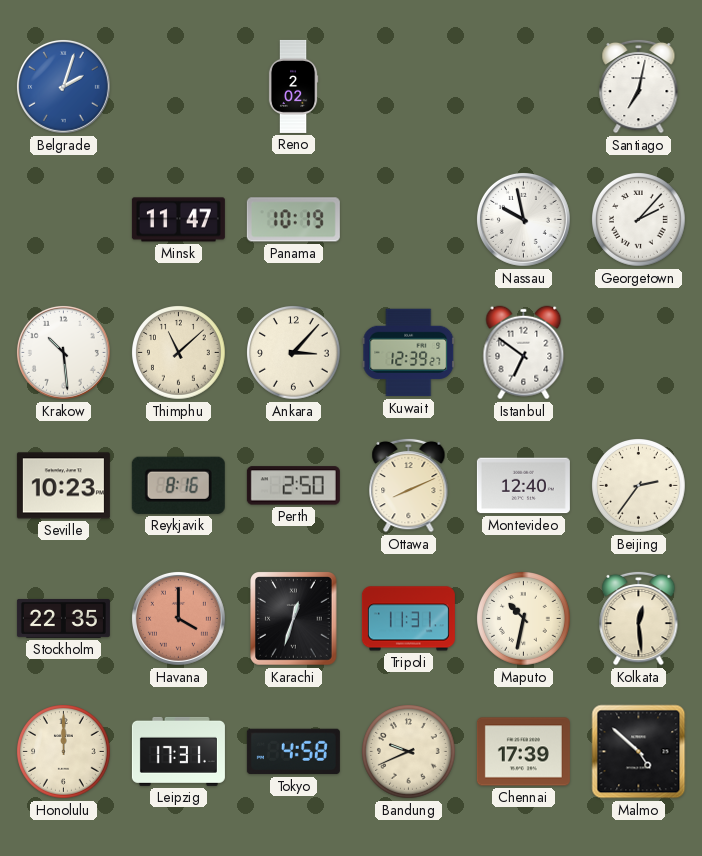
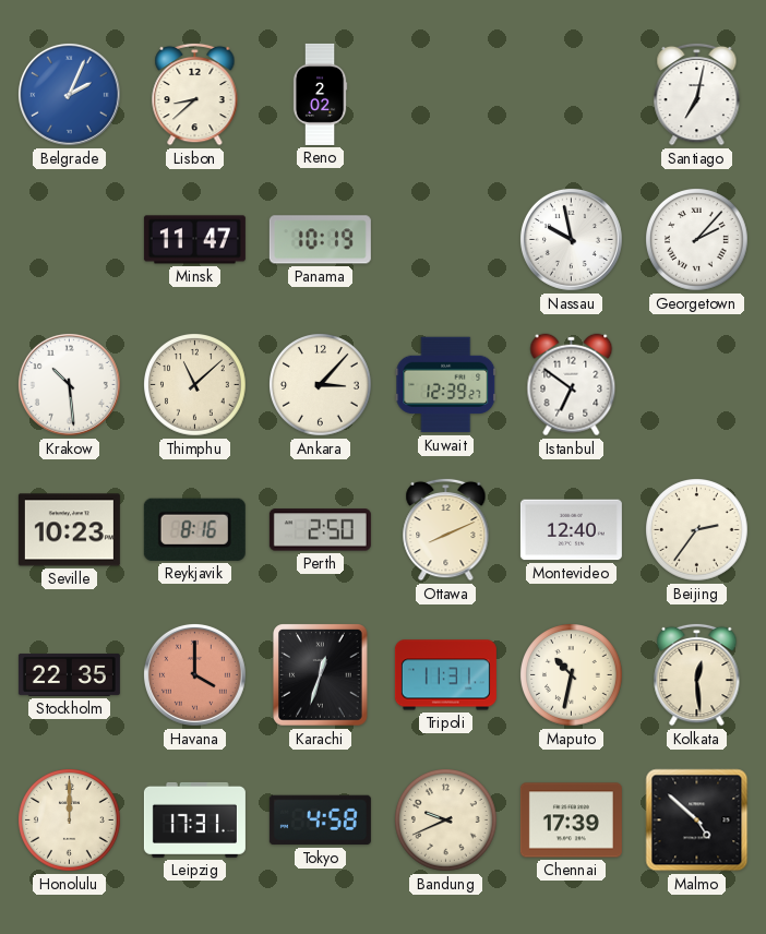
Belgrade: 2:03 -> 2:04
Lisbon: none -> 8:38
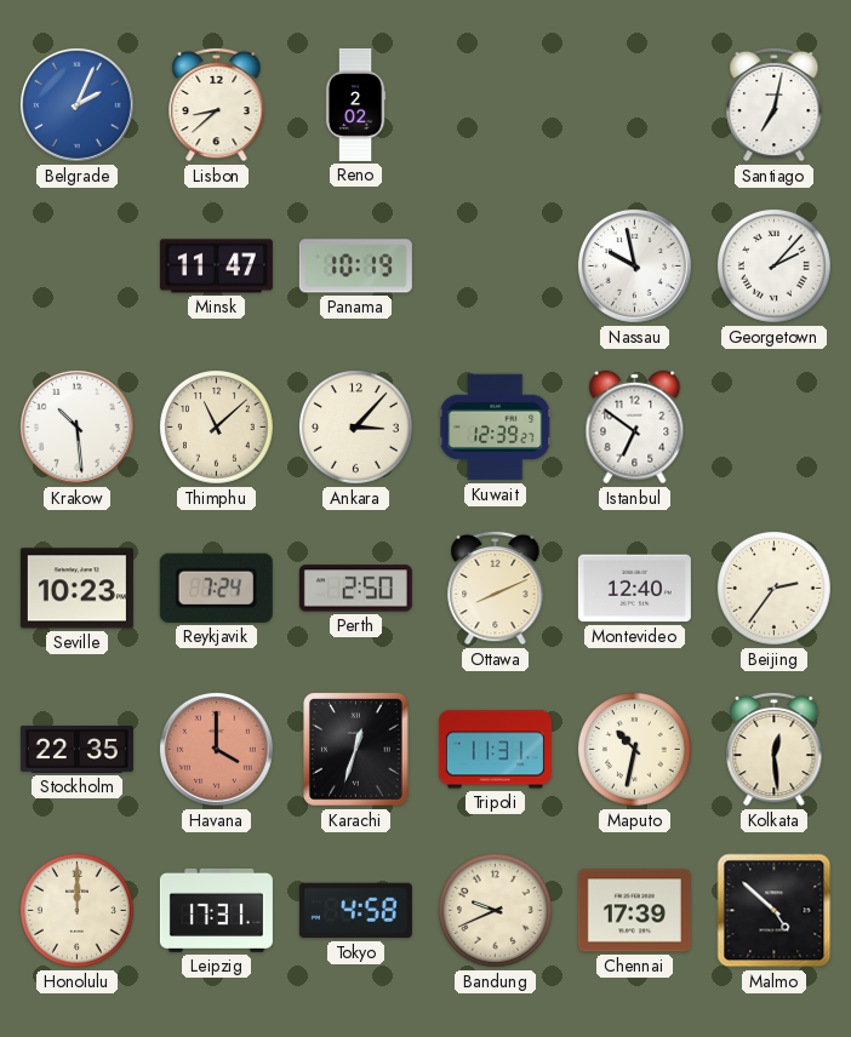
Reykjavik: 8:16 -> 7:24
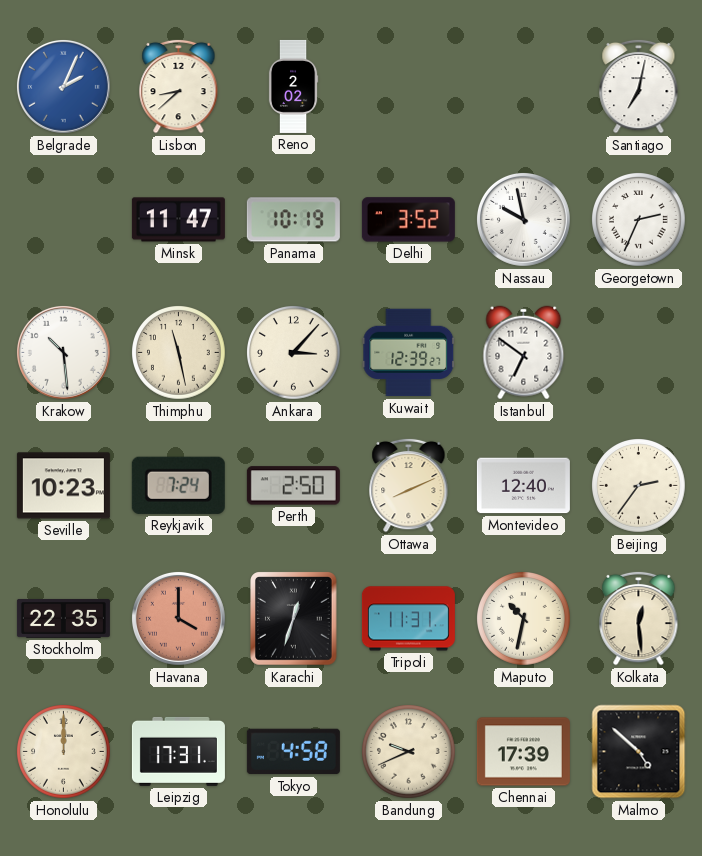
Delhi: none -> 3:52
Georgetown: 2:07 -> 2:34
Thimphu: 11:08 -> 11:28
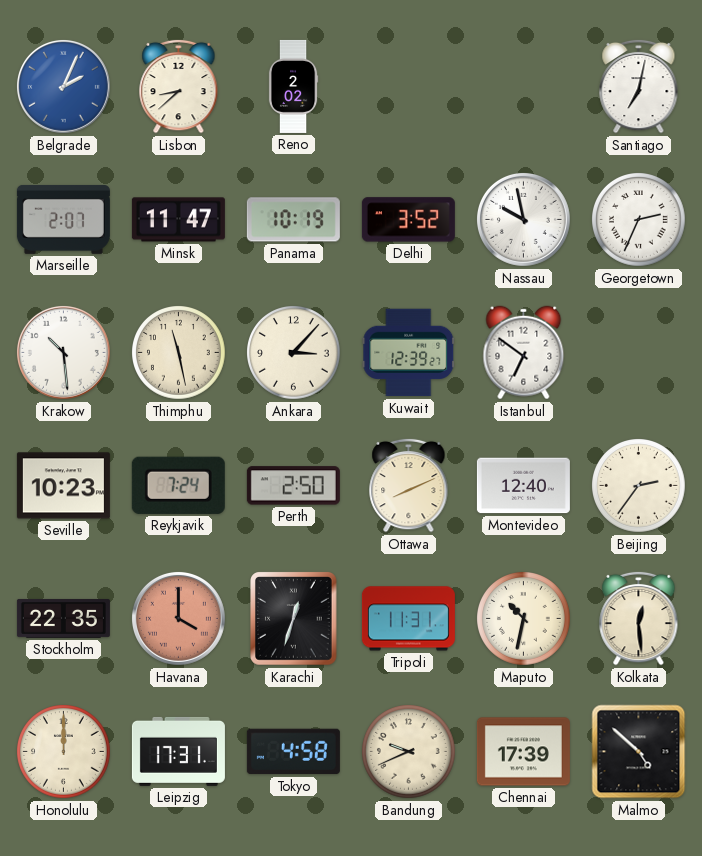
Marseille: none -> 2:07
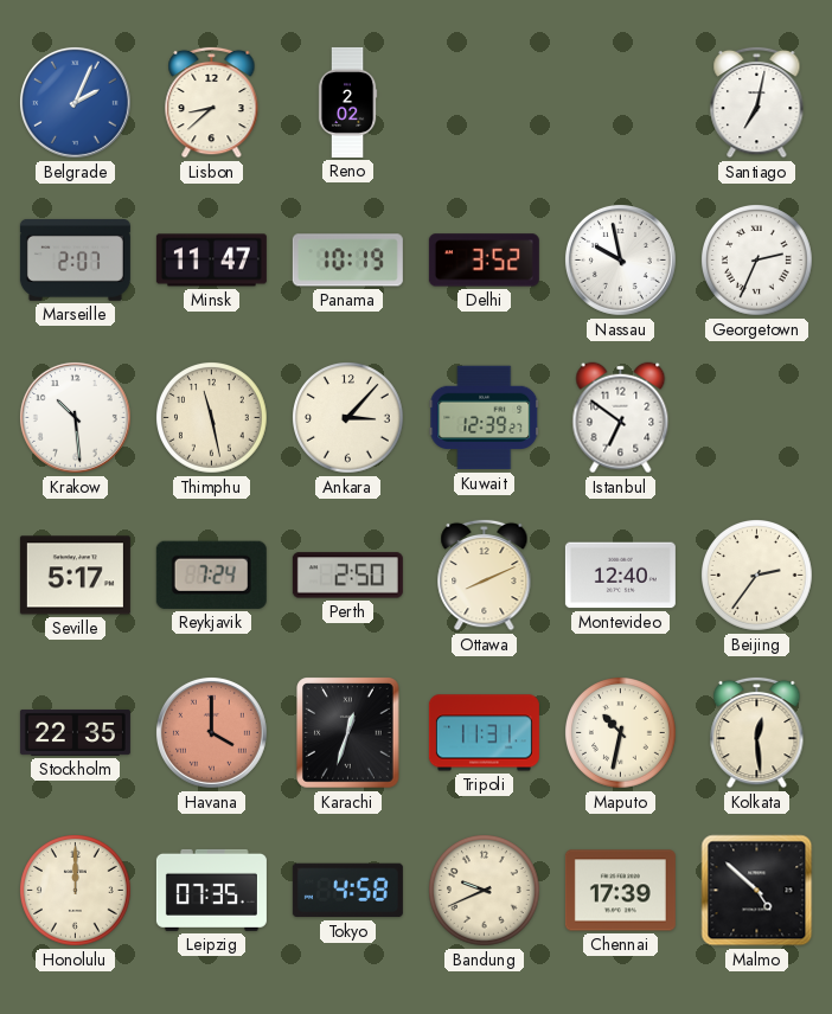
Seville: 10:23 -> 5:17
Leipzig: 17:31 -> 07:35
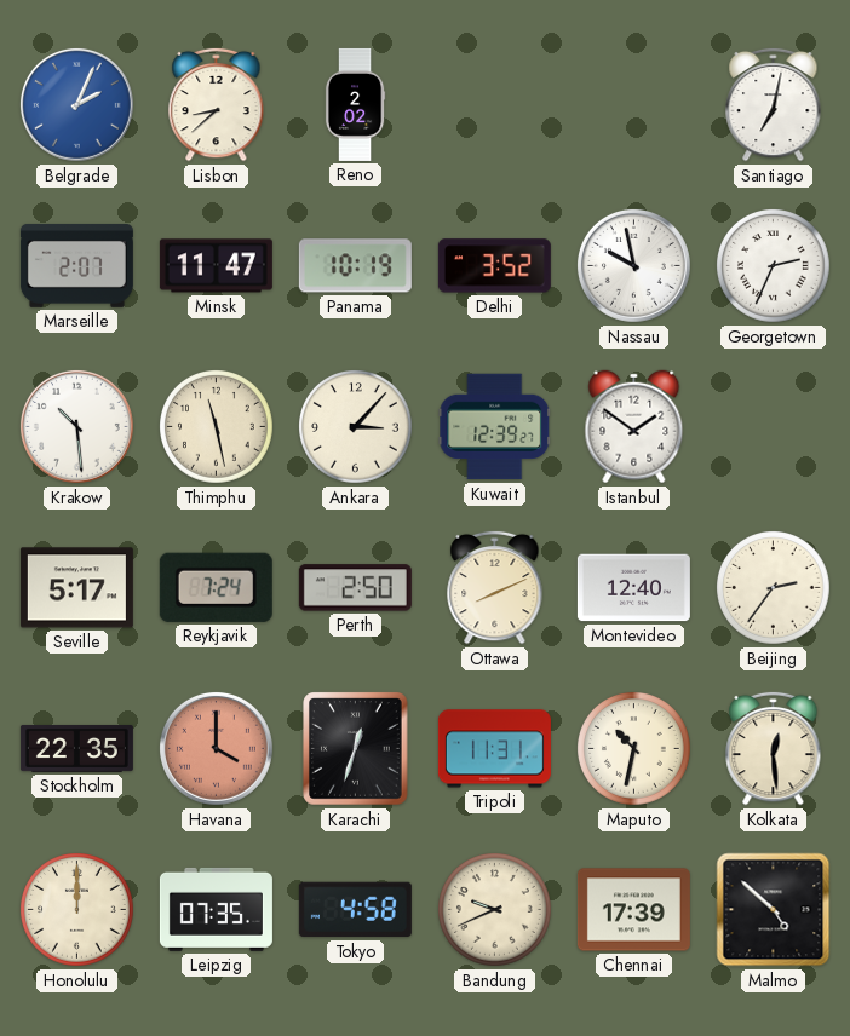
Istanbul: 6:51 -> 1:51
